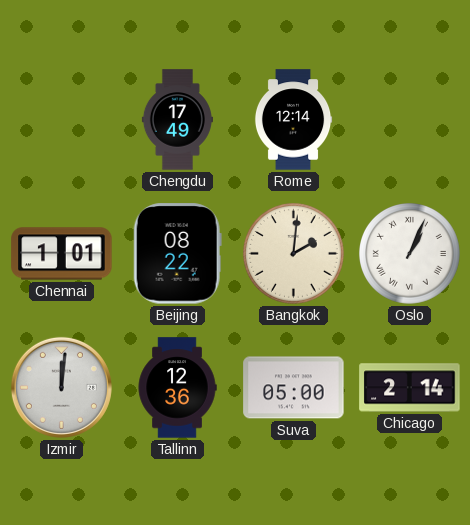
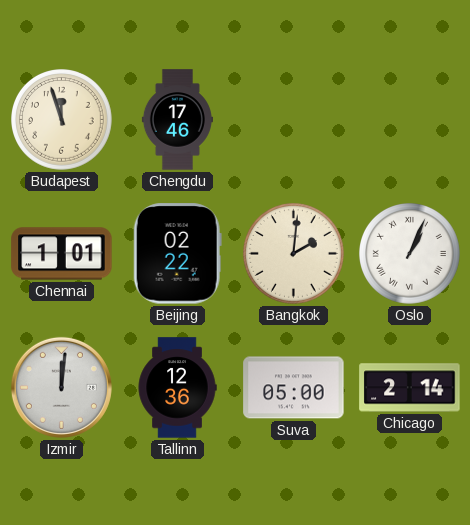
Budapest: none -> 11:57
Chengdu: 17:49 -> 17:46
Rome: 12:14 -> none
Beijing: 08:22 -> 02:22
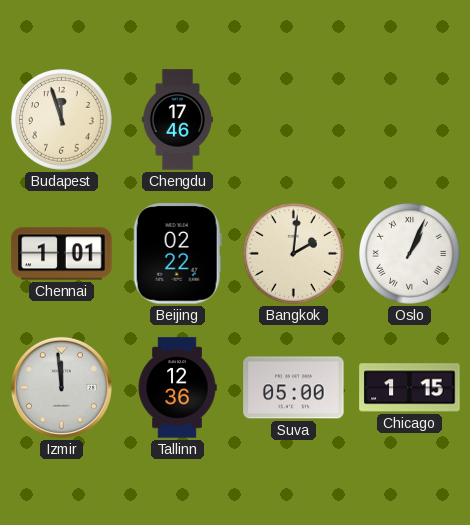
Izmir: 12:01 -> 11:59
Chicago: 2:14 -> 1:15
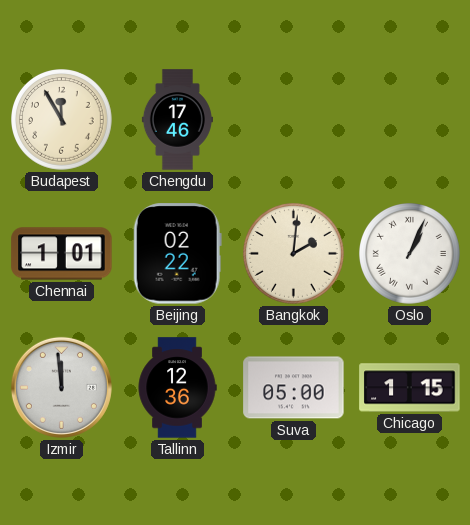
Budapest: 11:57 -> 11:55
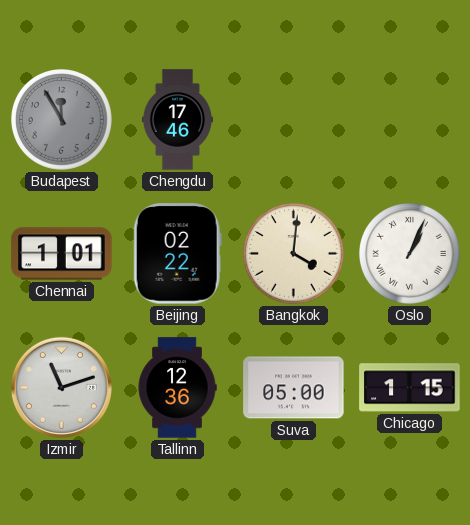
Budapest dial: cream -> grey
Bangkok: 2:01 -> 4:01
Izmir: 11:59 -> 11:12
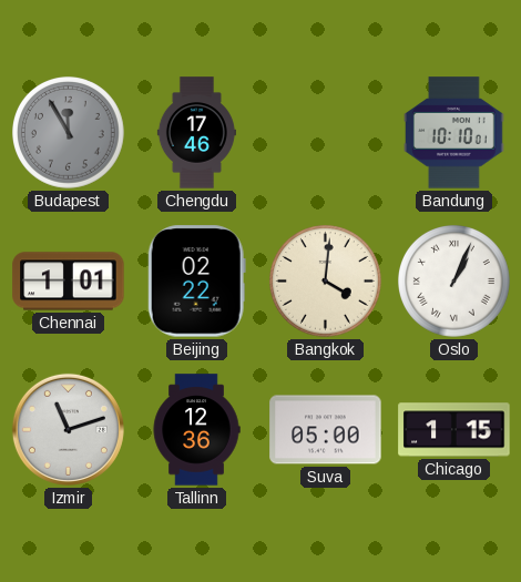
Bandung: none -> 10:10
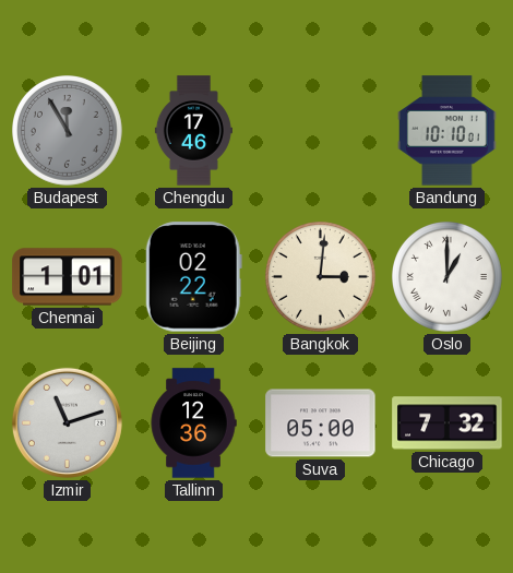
Bangkok: 4:01 -> 3:01
Oslo: 1:04 -> 1:00
Chicago: 1:15 -> 7:32
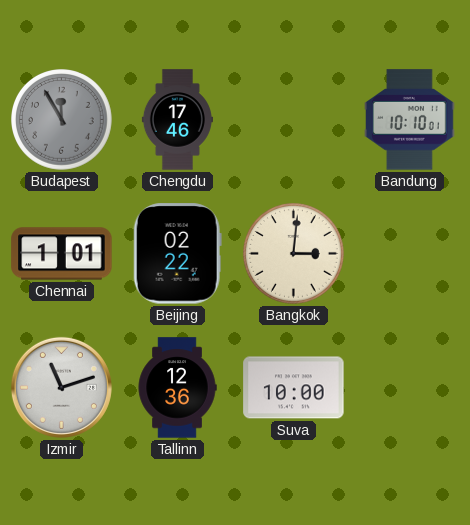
Oslo: 1:00 -> none
Suva: 05:00 -> 10:00
Chicago: 7:32 -> none
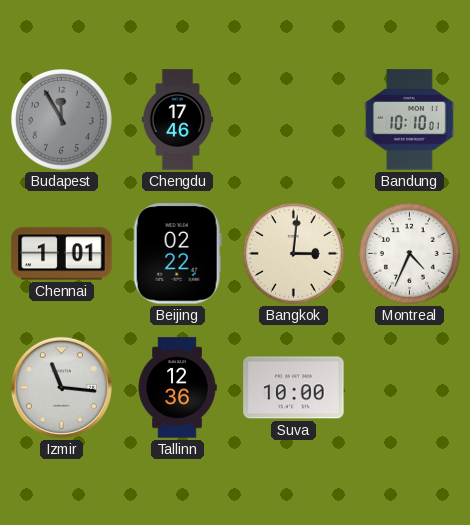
Montreal: none -> 4:34
Izmir: 11:12 -> 11:16
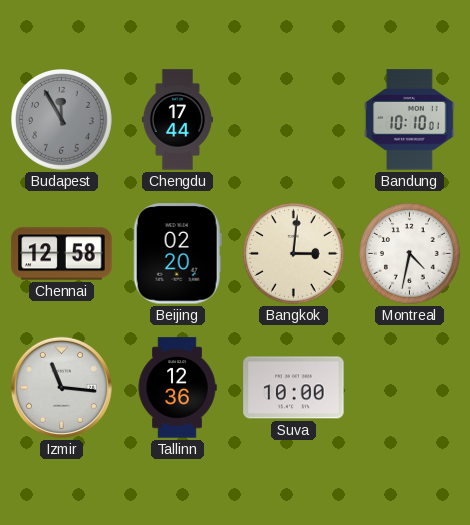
Chengdu: 17:46 -> 17:44
Chennai: 1:01 -> 12:58
Beijing: 02:22 -> 02:20
Montreal: 4:34 -> 4:32
